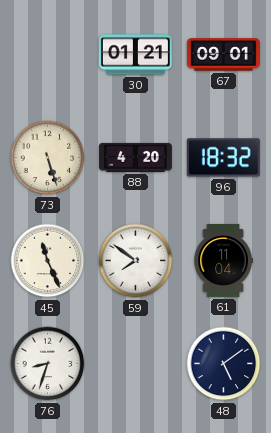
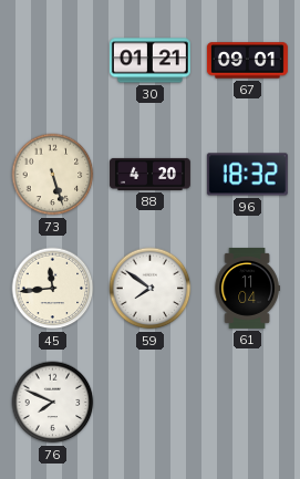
45: 11:26 -> 11:44
76: 8:33 -> 7:49
48: 5:09 -> none
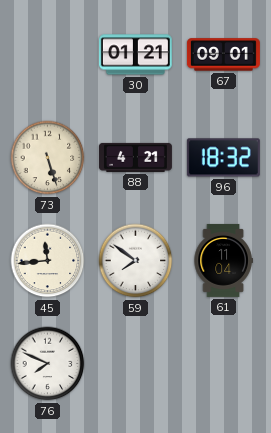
88: 4:20 -> 4:21
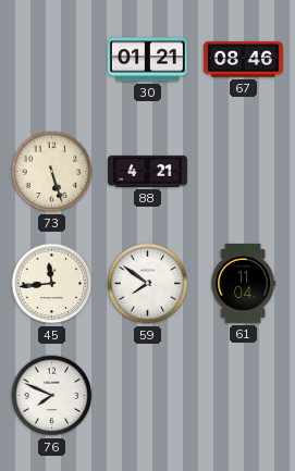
67: 09:01 -> 08:46
96: 18:32 -> none
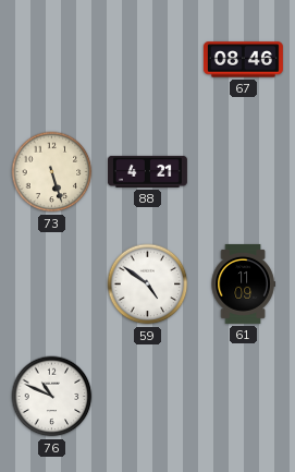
30: 01:21 -> none
45: 11:44 -> none
59: 7:51 -> 4:51
61: 11:04 -> 11:09
76: 7:49 -> 10:49
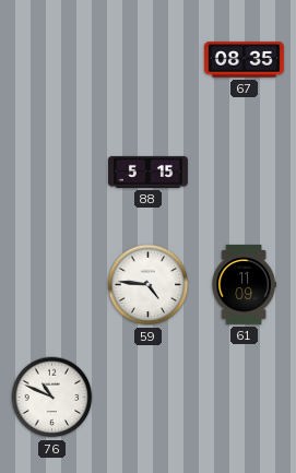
67: 08:46 -> 08:35
73: 5:27 -> none
88: 4:21 -> 5:15
59: 4:51 -> 4:46
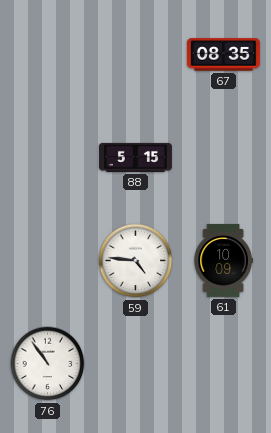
61: 11:09 -> 10:09
76: 10:49 -> 10:54
